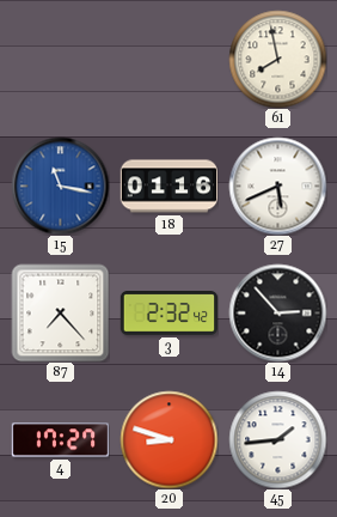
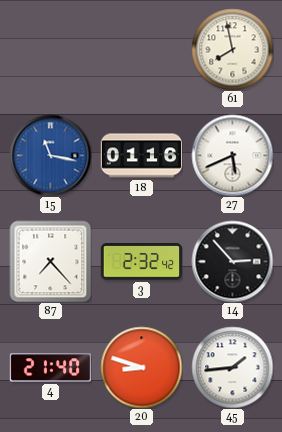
4: 17:27 -> 21:40
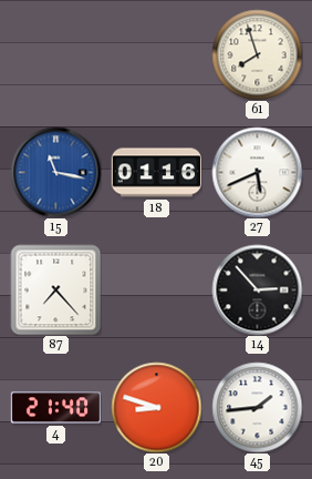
61: 7:58 -> 7:57
3: 2:32 -> none
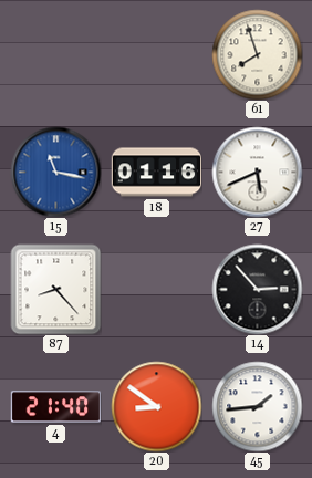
87: 7:23 -> 8:23
20: 8:48 -> 8:51
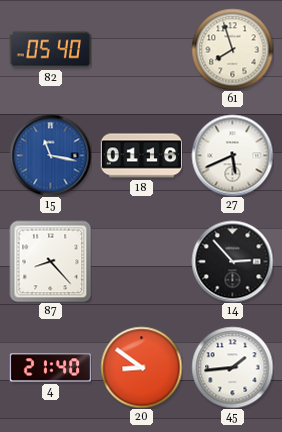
82: none -> 05:40
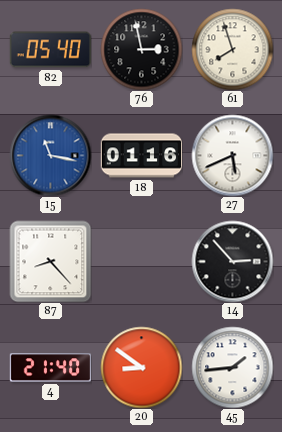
76: none -> 2:58
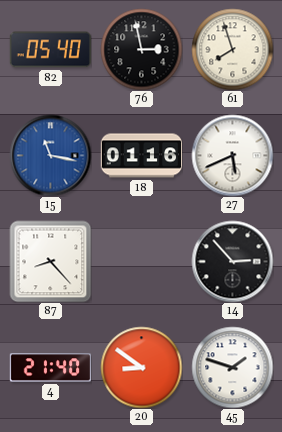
45: 1:44 -> 1:48
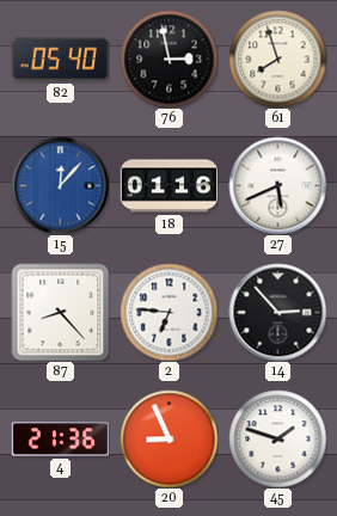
15: 11:17 -> 12:07
2: none -> 6:46
4: 21:40 -> 21:36
20: 8:51 -> 8:56
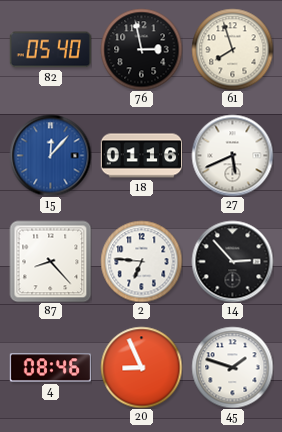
4: 21:36 -> 08:46
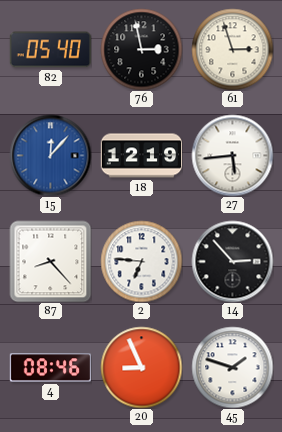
61: 7:57 -> 2:57
18: 01:16 -> 12:19
27: 5:41 -> 5:44
